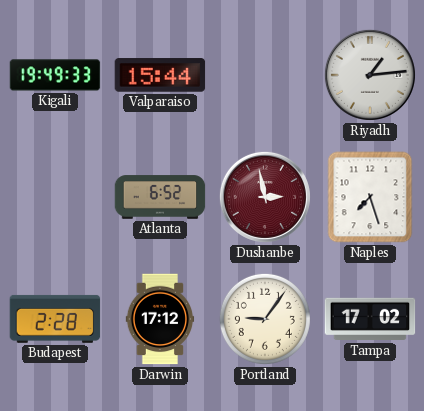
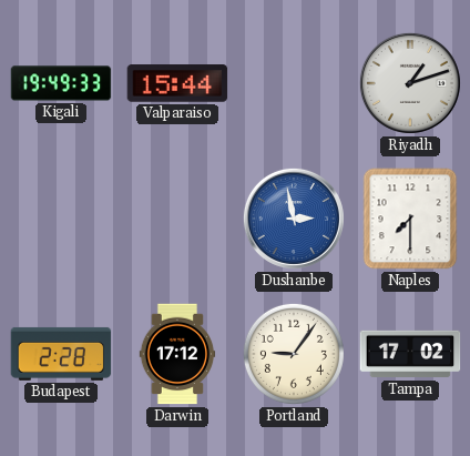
Riyadh: 1:14 -> 1:12
Atlanta: 6:52 -> none
Dushanbe dial: burgundy -> blue
Naples: 7:27 -> 7:30
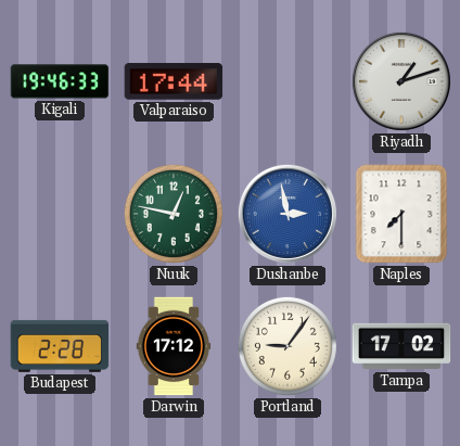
Kigali: 19:49 -> 19:46
Valparaiso: 15:44 -> 17:44
Nuuk: none -> 12:47
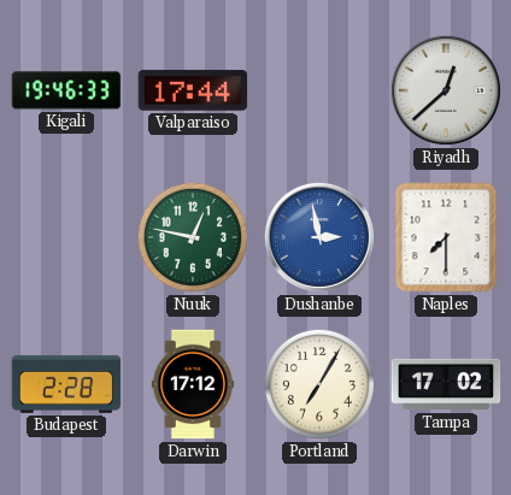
Riyadh: 1:12 -> 12:38
Portland: 9:06 -> 7:05
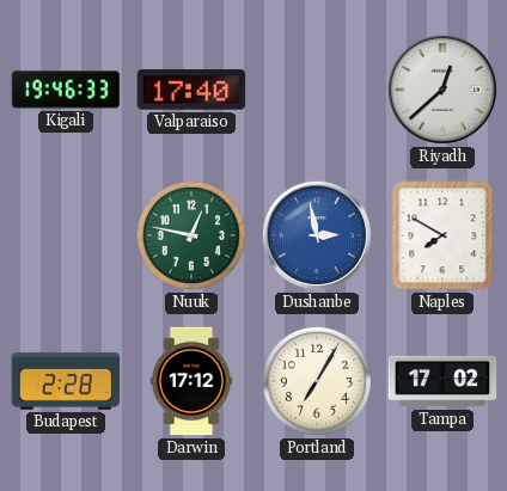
Valparaiso: 17:44 -> 17:40
Naples: 7:30 -> 7:50
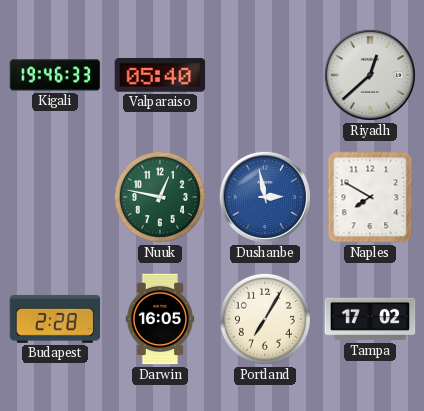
Valparaiso: 17:40 -> 05:40
Darwin: 17:12 -> 16:05
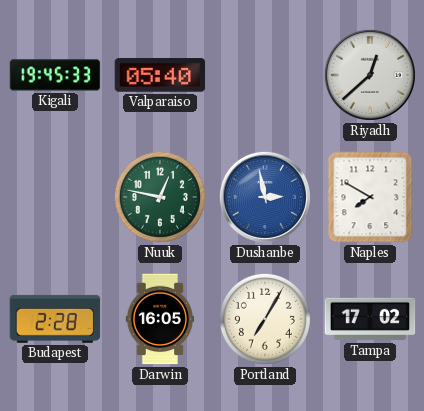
Kigali: 19:46 -> 19:45
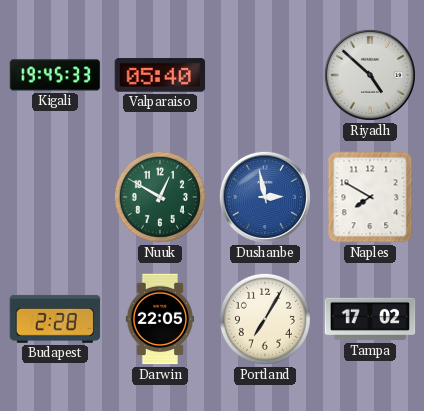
Riyadh: 12:38 -> 4:52
Nuuk: 12:47 -> 12:50
Darwin: 16:05 -> 22:05
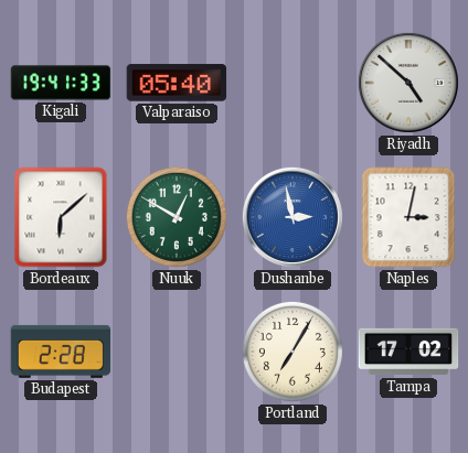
Kigali: 19:45 -> 19:41
Bordeaux: none -> 6:08
Naples: 7:50 -> 3:02
Darwin: 22:05 -> none
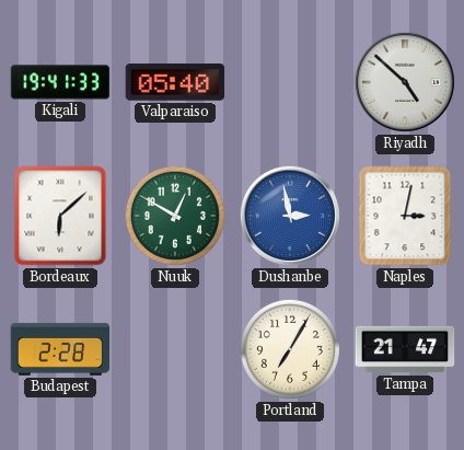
Tampa: 17:02 -> 21:47
